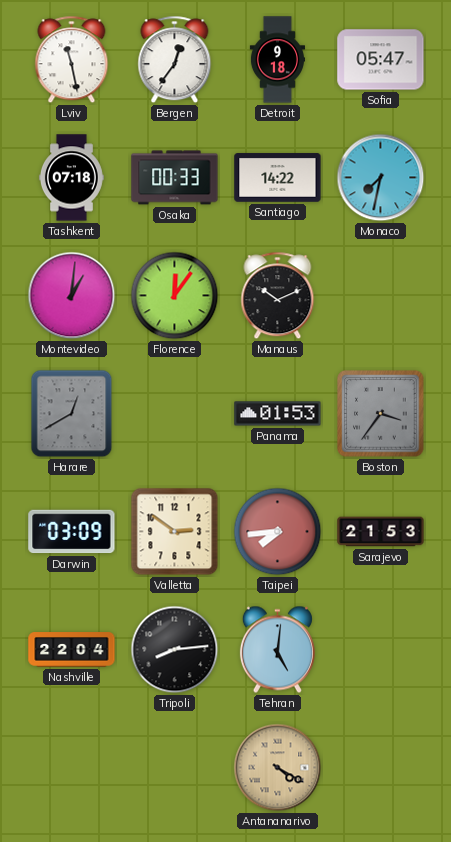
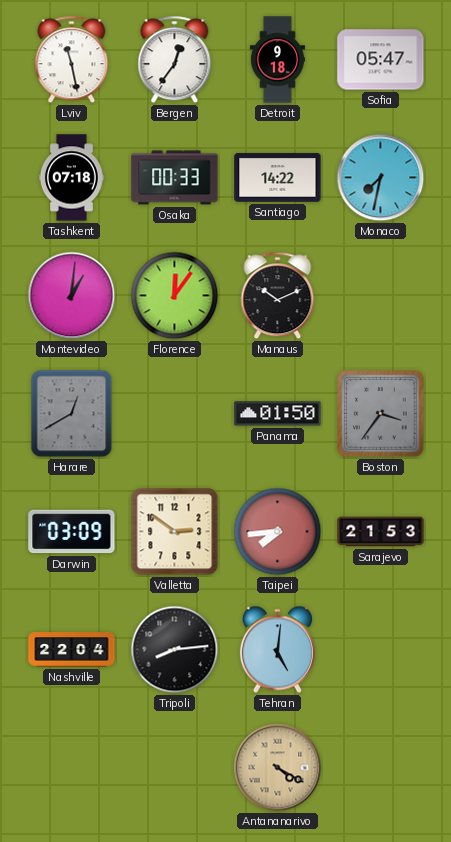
Panama: 01:53 -> 01:50
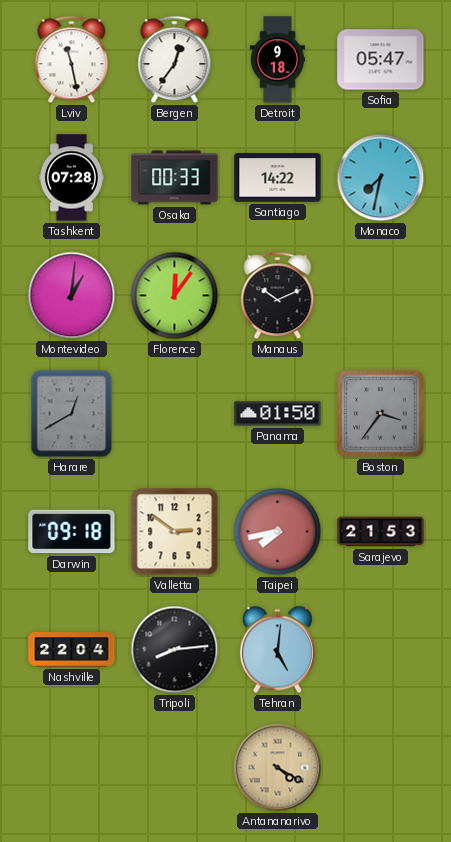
Tashkent: 07:18 -> 07:28
Darwin: 03:09 -> 09:18
Taipei: 7:44 -> 7:43
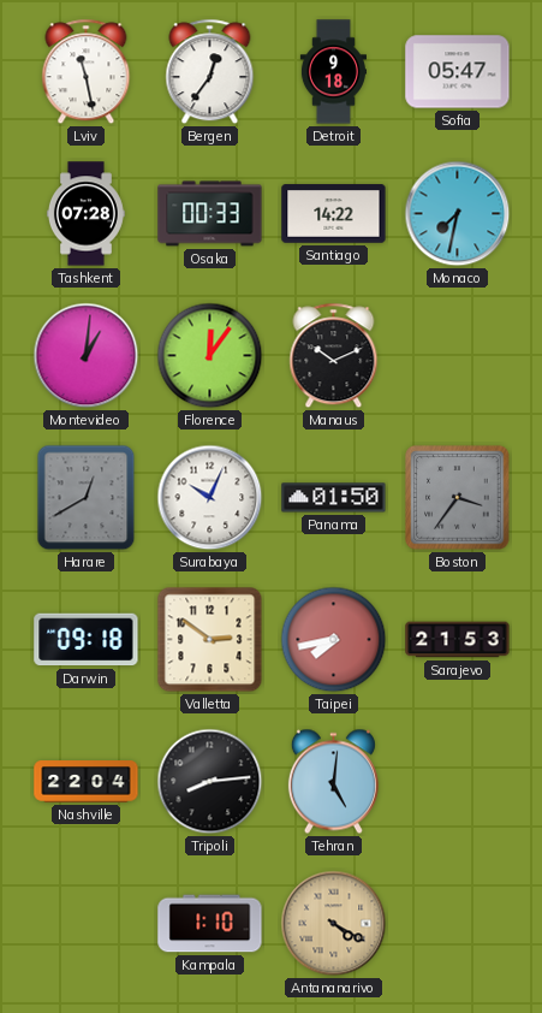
Surabaya: none -> 10:04
Kampala: none -> 1:10
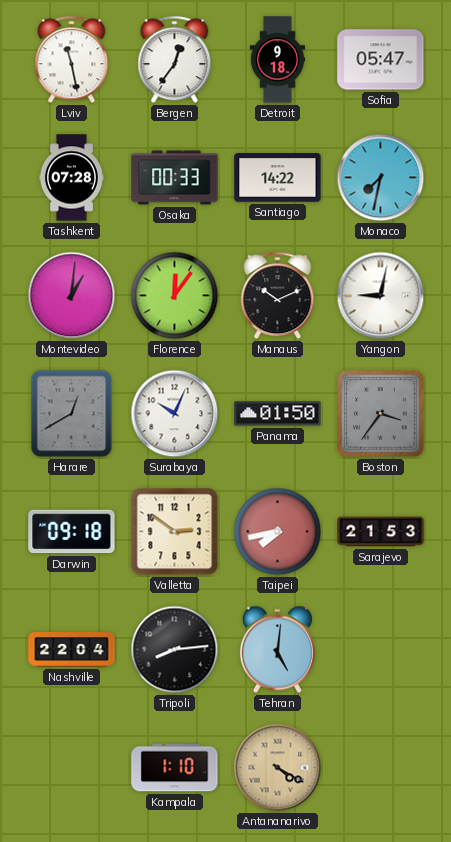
Yangon: none -> 9:02
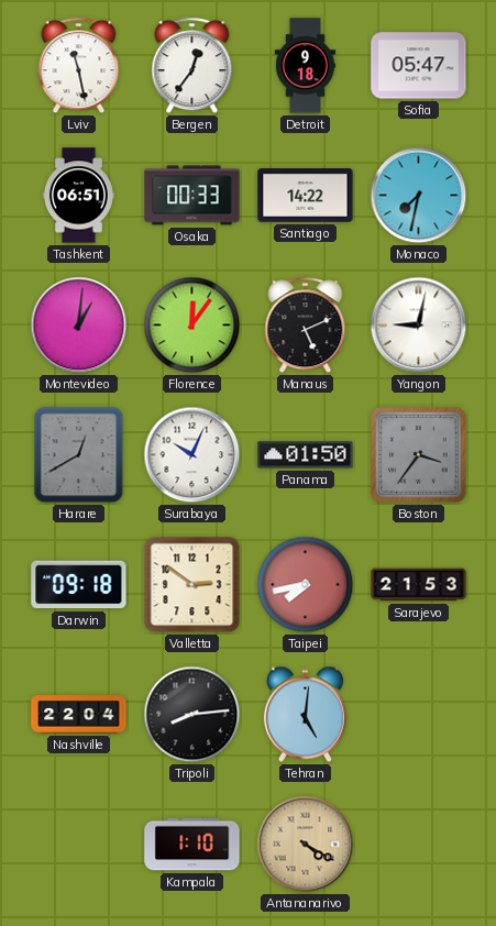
Tashkent: 07:28 -> 06:51
Manaus: 10:11 -> 5:11
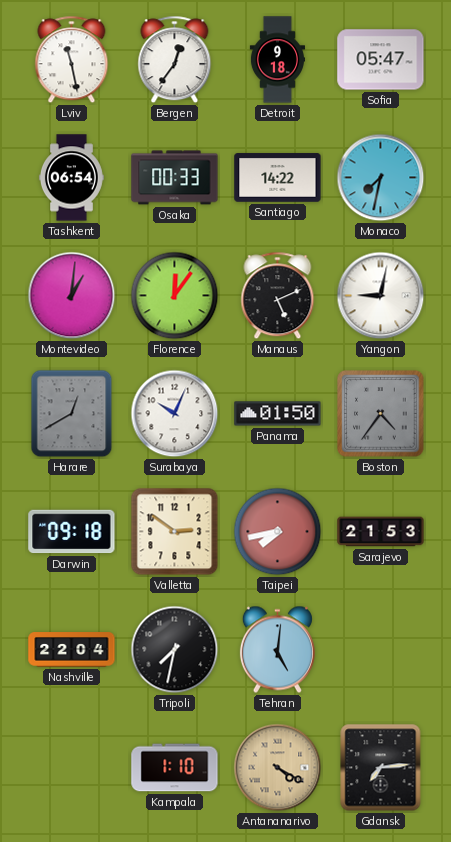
Tashkent: 06:51 -> 06:54
Boston: 3:36 -> 4:36
Tripoli: 8:14 -> 7:32
Gdansk: none -> 7:14
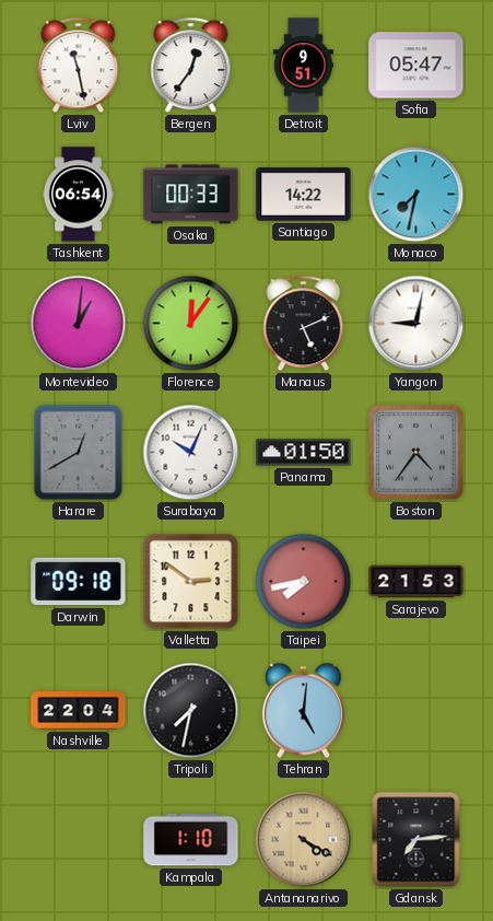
Detroit: 9:18 -> 9:51
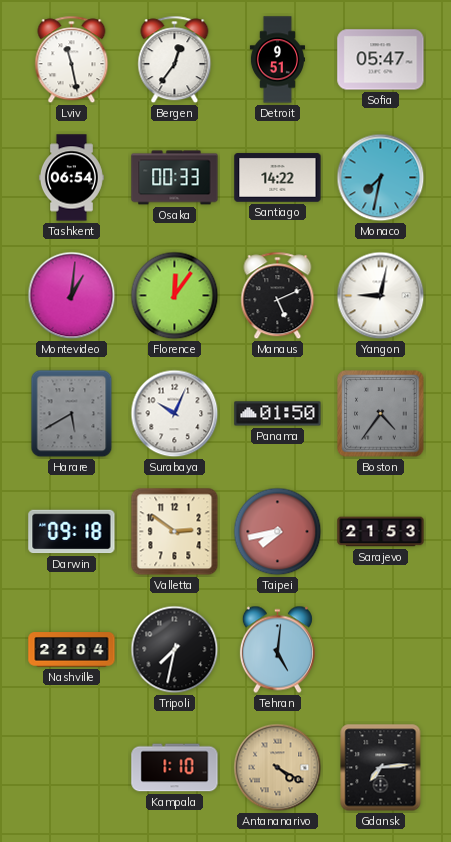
Harare: 12:40 -> 5:40
